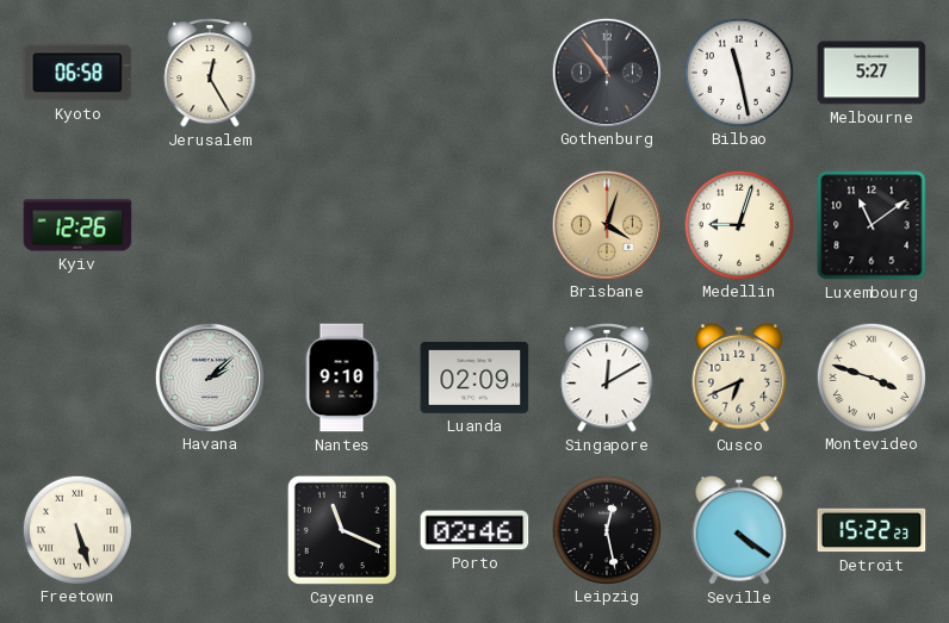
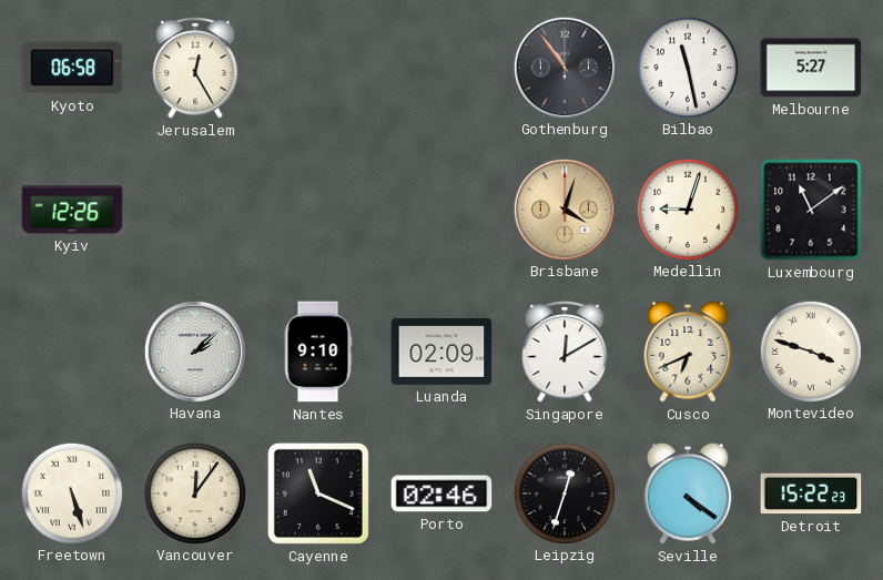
Vancouver: none -> 12:06
Leipzig: 12:28 -> 12:33
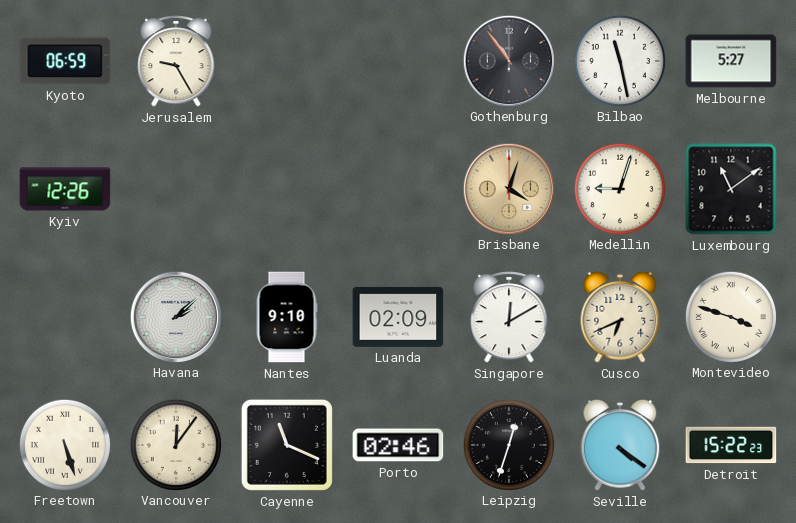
Kyoto: 06:58 -> 06:59
Jerusalem: 12:25 -> 9:25
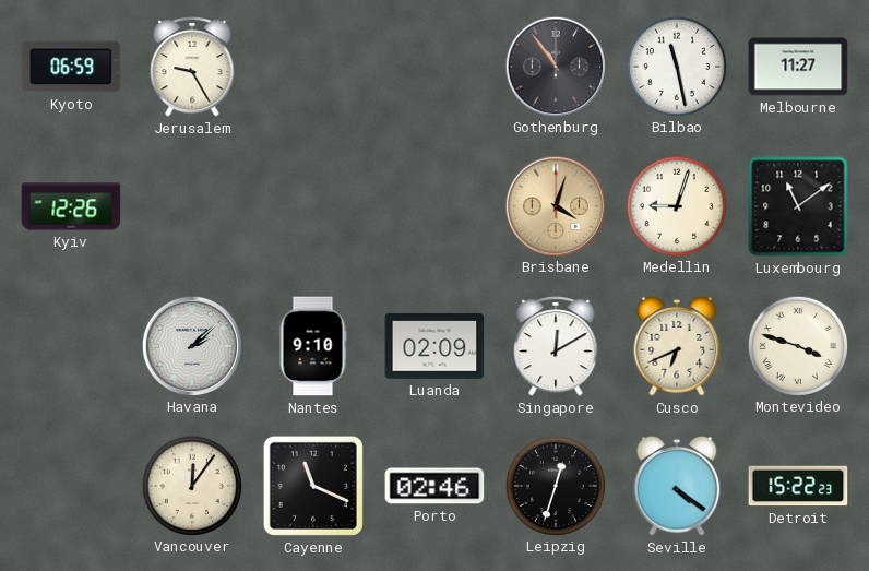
Melbourne: 5:27 -> 11:27
Freetown: 5:27 -> none
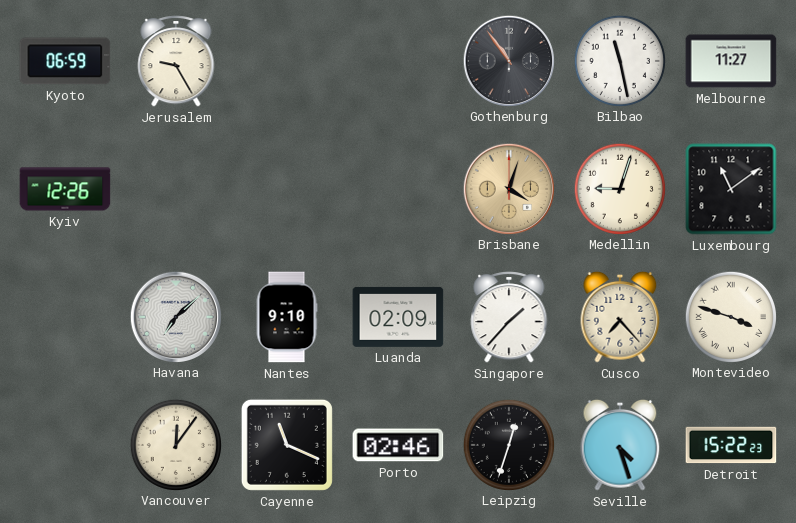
Havana: 2:08 -> 7:08
Singapore: 12:10 -> 1:37
Cusco: 6:41 -> 7:23
Seville: 4:21 -> 4:27
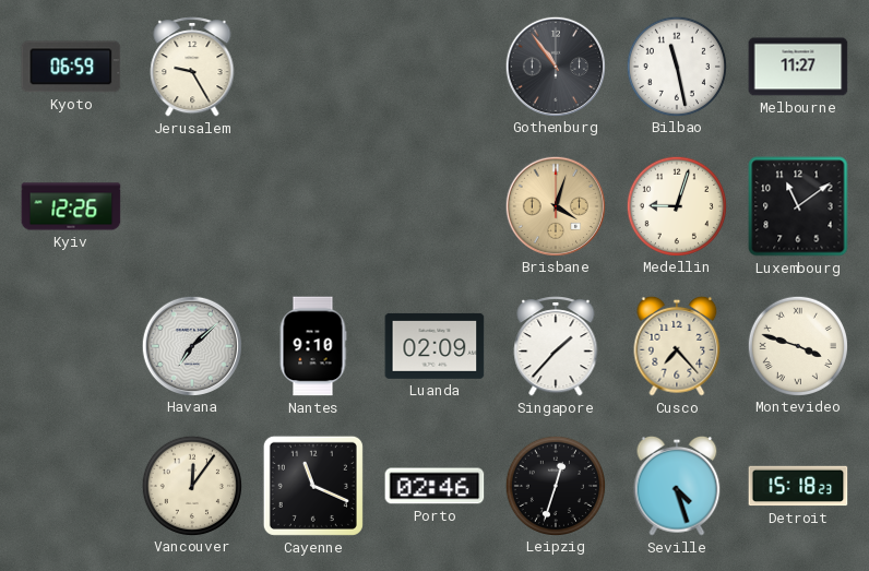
Detroit: 15:22 -> 15:18
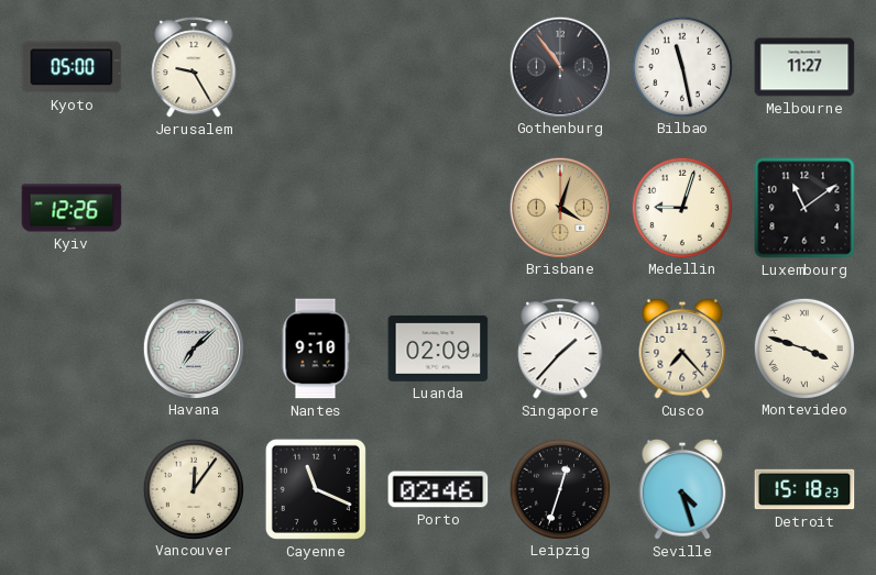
Kyoto: 06:59 -> 05:00
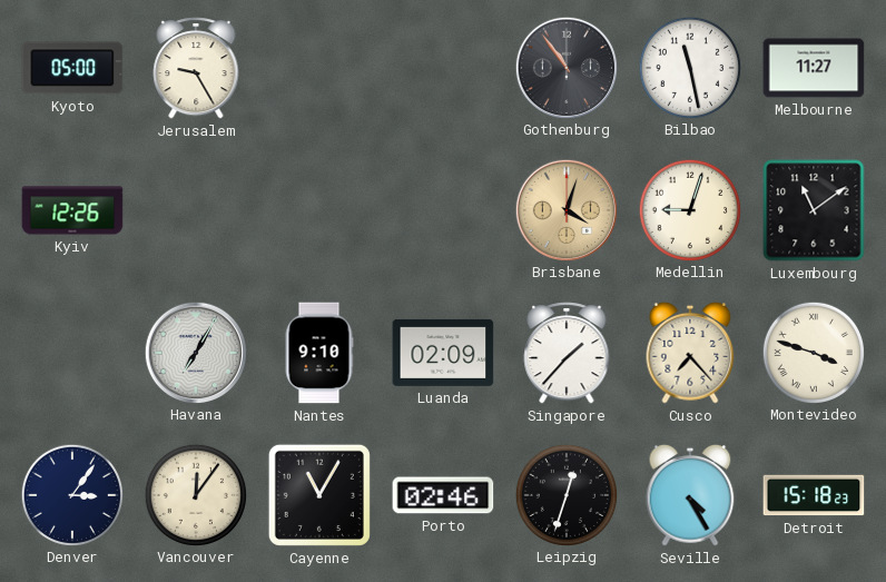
Havana: 7:08 -> 7:05
Denver: none -> 3:06
Cayenne: 11:19 -> 11:05
Seville: 4:27 -> 4:25
